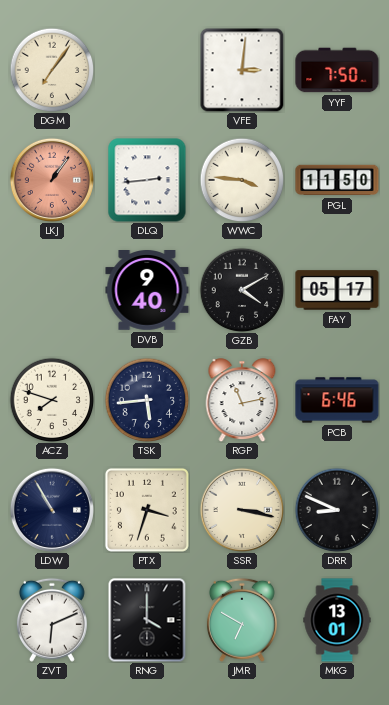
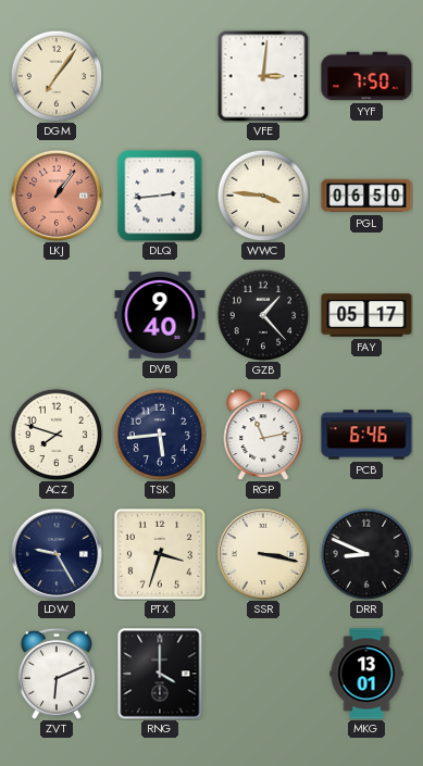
PGL: 11:50 -> 06:50
GZB: 4:10 -> 1:23
LDW: 10:55 -> 9:25
JMR: 6:50 -> none
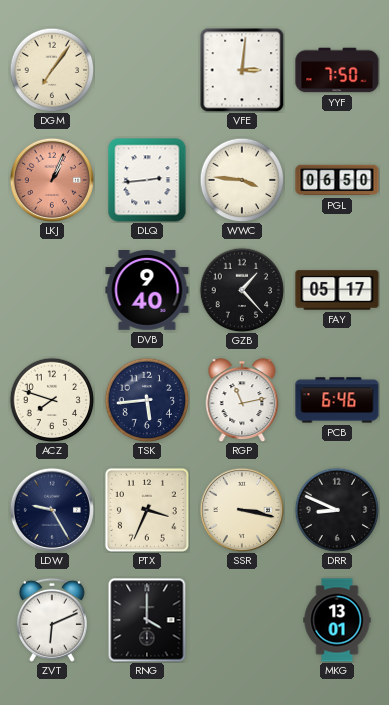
LKJ: 1:06 -> 1:04
PTX: 3:33 -> 3:34
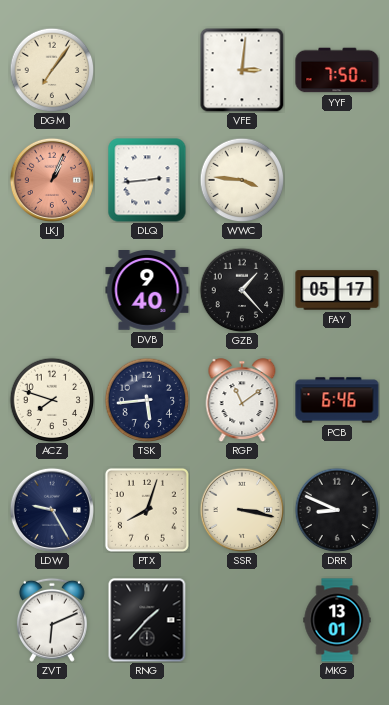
PGL: 06:50 -> none
RGP: 11:13 -> 11:09
PTX: 3:34 -> 8:03
RNG: 4:00 -> 1:37
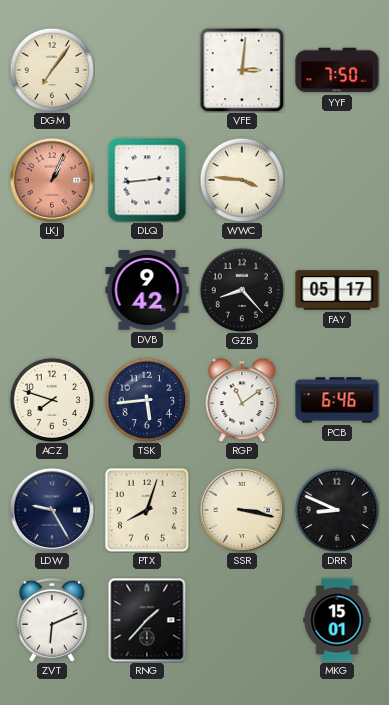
DVB: 9:40 -> 9:42
GZB: 1:23 -> 8:23
MKG: 13:01 -> 15:01
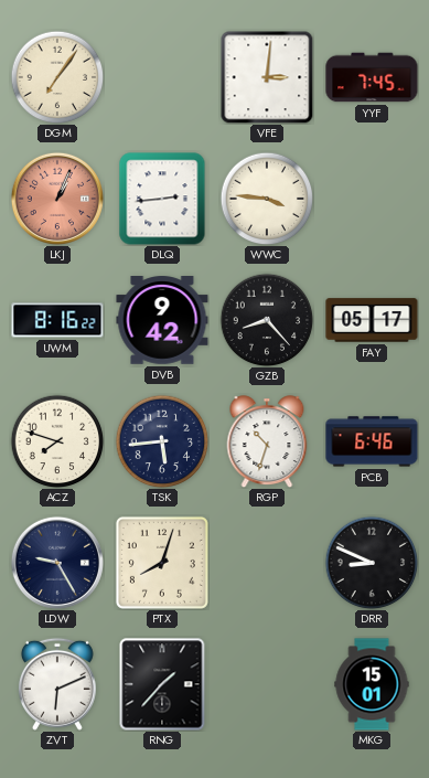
YYF: 7:50 -> 7:45
UWM: none -> 8:16
RGP: 11:09 -> 10:33
SSR: 3:17 -> none
